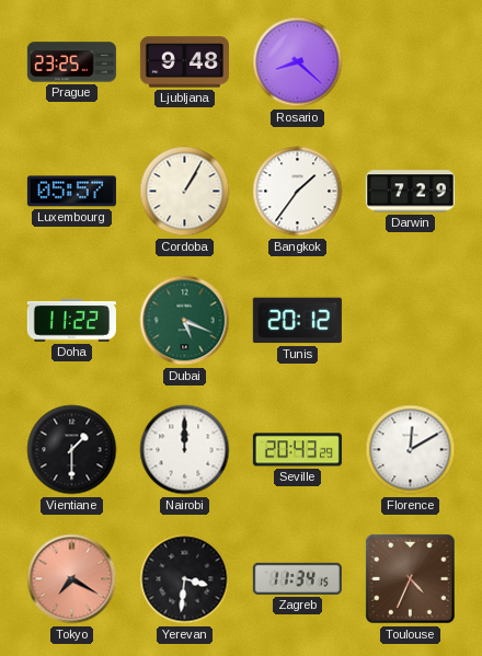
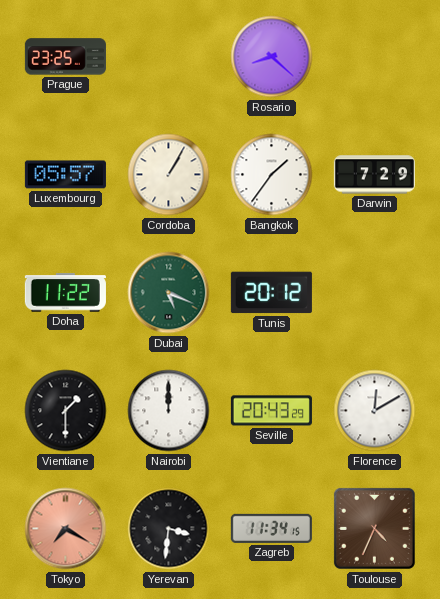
Ljubljana: 9:48 -> none
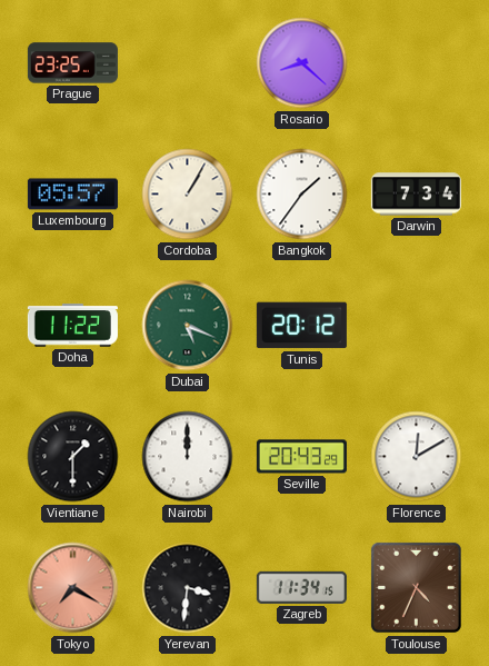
Darwin: 7:29 -> 7:34
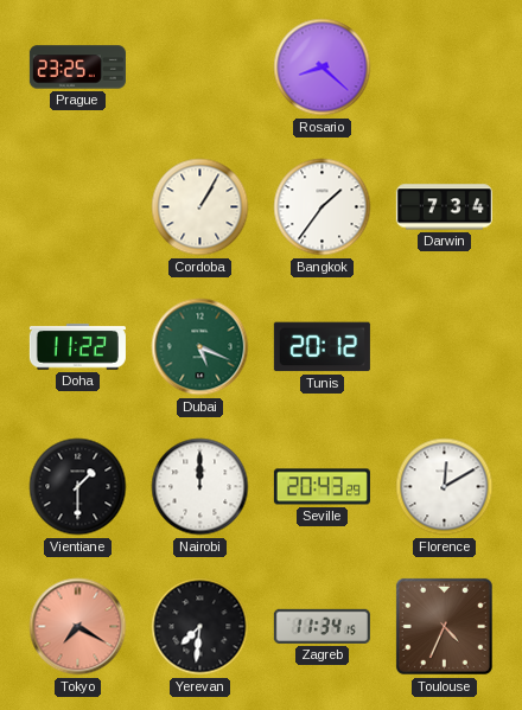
Luxembourg: 05:57 -> none
Yerevan: 3:31 -> 7:31
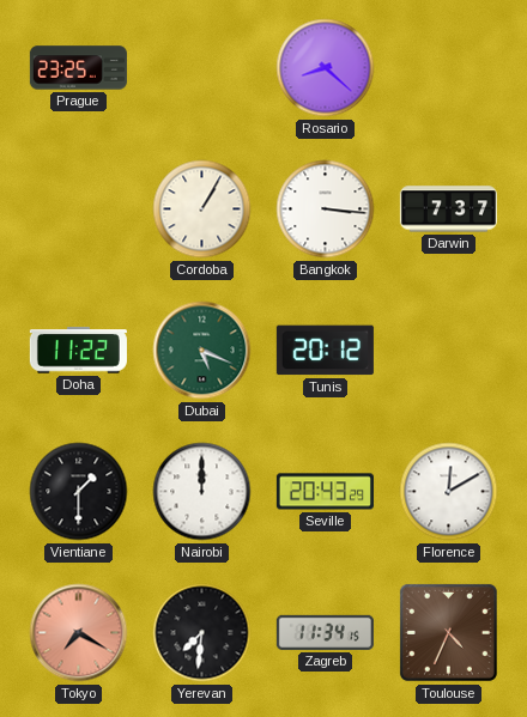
Bangkok: 1:36 -> 3:16
Darwin: 7:34 -> 7:37
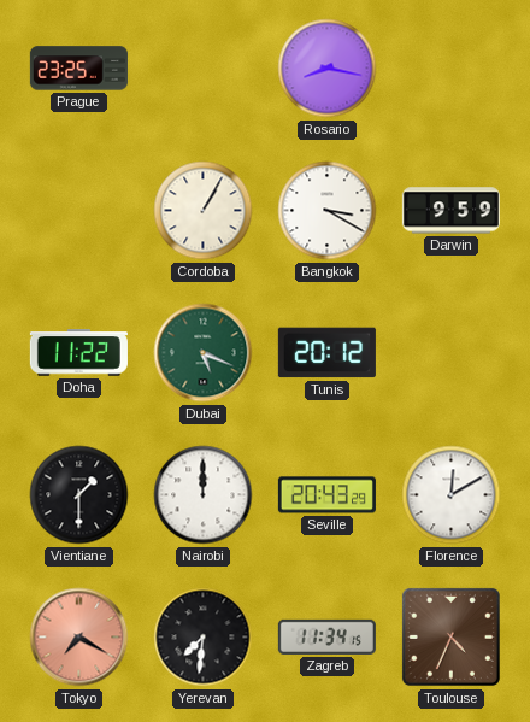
Rosario: 8:22 -> 8:17
Bangkok: 3:16 -> 3:20
Darwin: 7:37 -> 9:59
